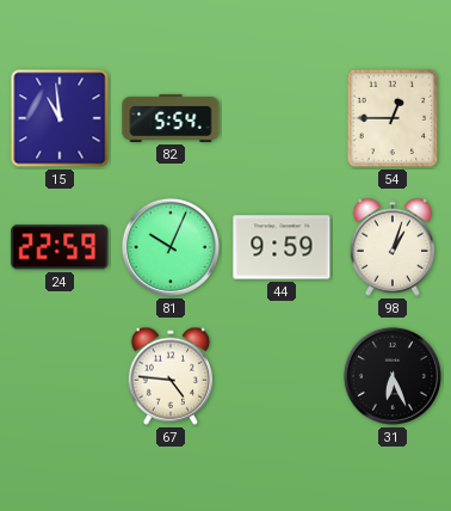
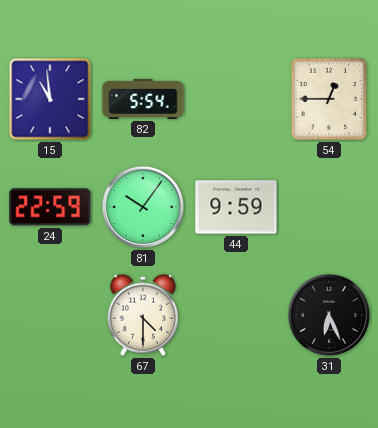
81: 10:04 -> 10:06
98: 1:03 -> none
67: 4:46 -> 4:30
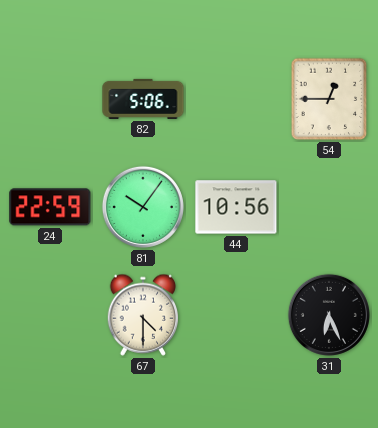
15: 10:59 -> none
82: 5:54 -> 5:06
44: 9:59 -> 10:56
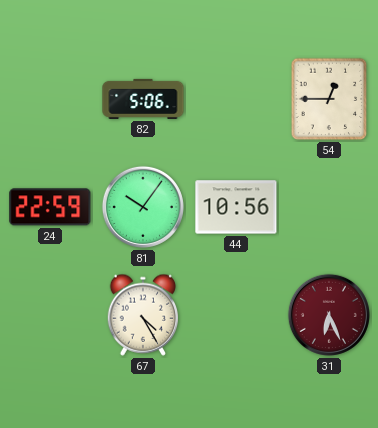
67: 4:30 -> 4:25
31 dial: black -> burgundy
